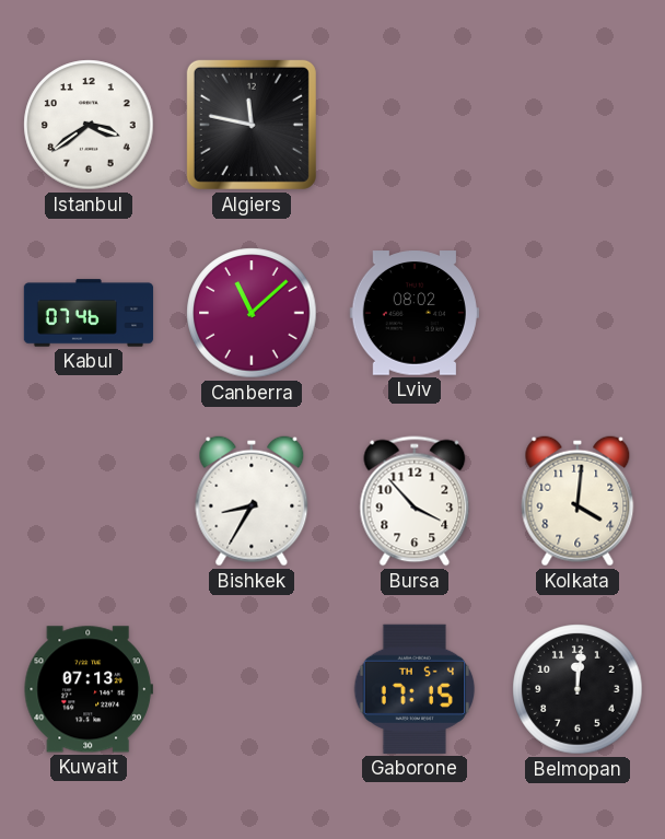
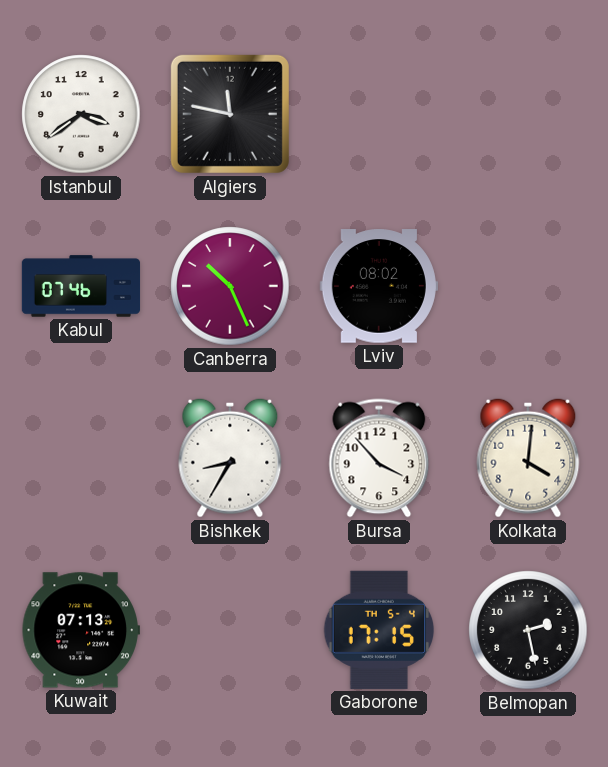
Canberra: 11:08 -> 10:26
Belmopan: 12:01 -> 2:28
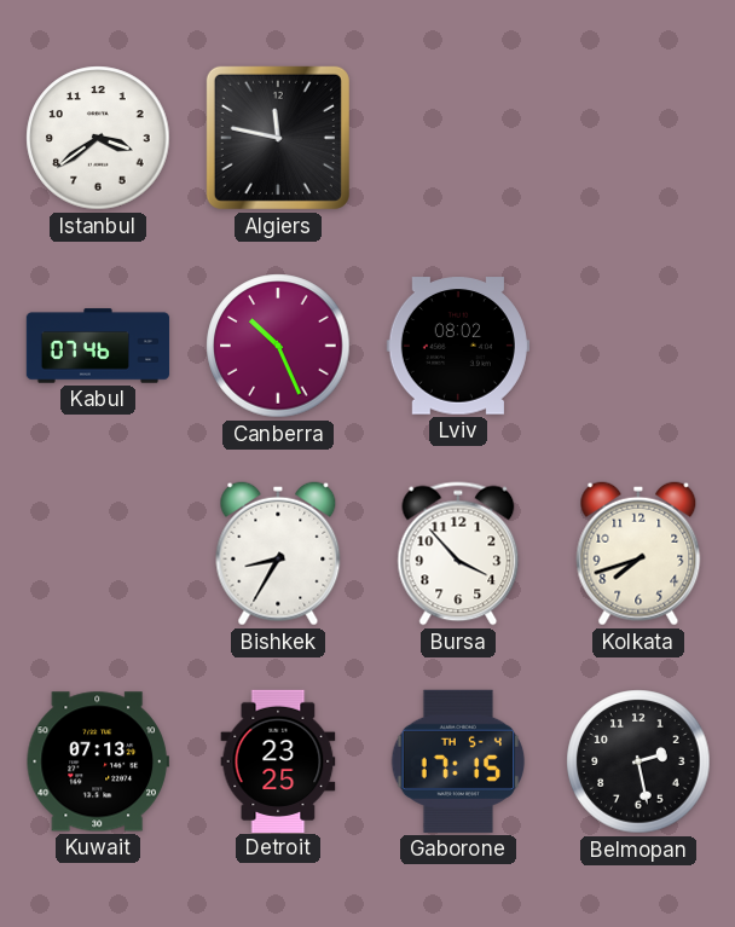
Kolkata: 4:01 -> 7:42
Detroit: none -> 23:25
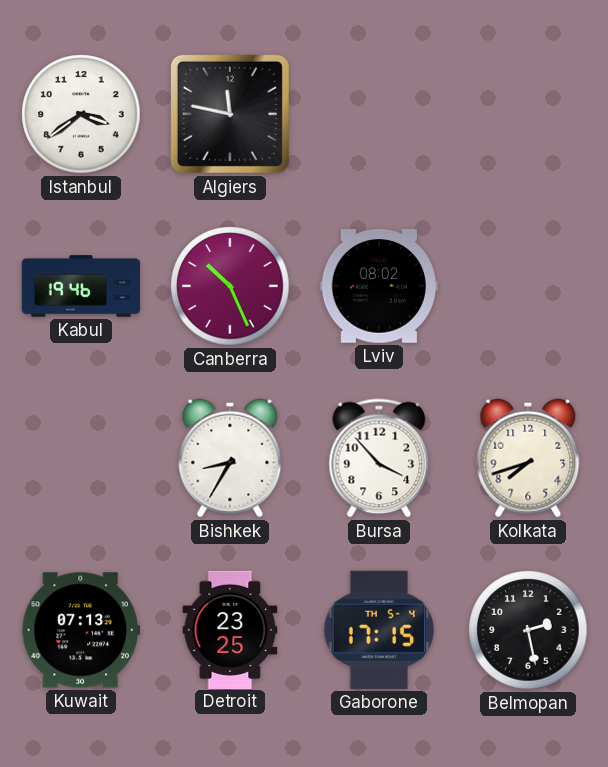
Kabul: 07:46 -> 19:46
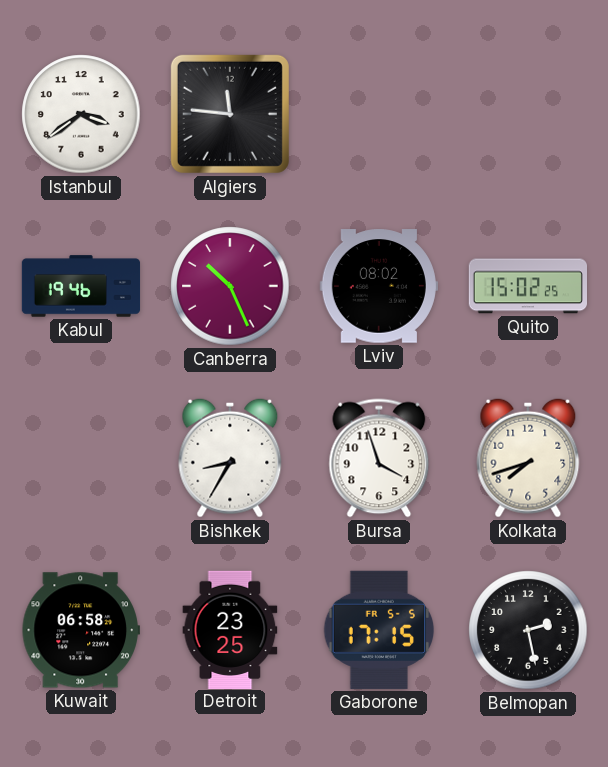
Algiers: 11:47 -> 11:46
Quito: none -> 15:02
Bursa: 3:53 -> 3:57
Kuwait: 07:13 -> 06:58
Gaborone date: TH 5-4 -> FR 5-5
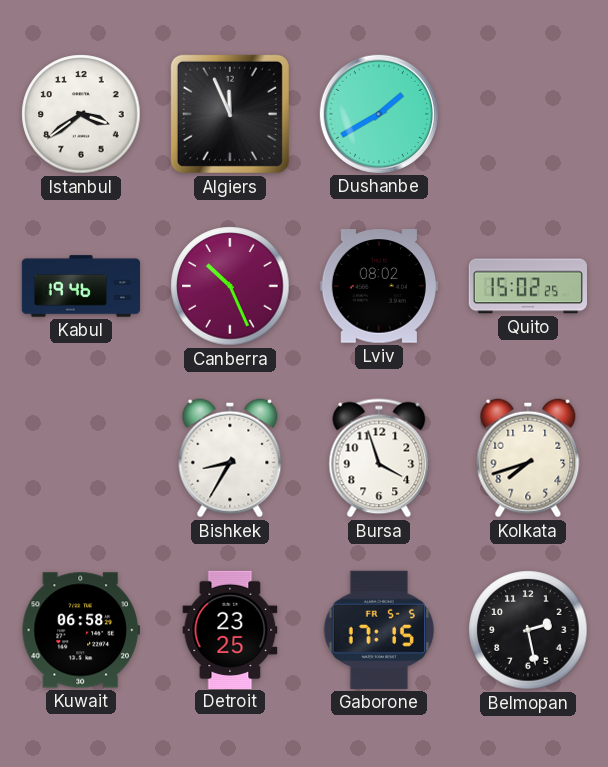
Algiers: 11:46 -> 11:56
Dushanbe: none -> 1:40
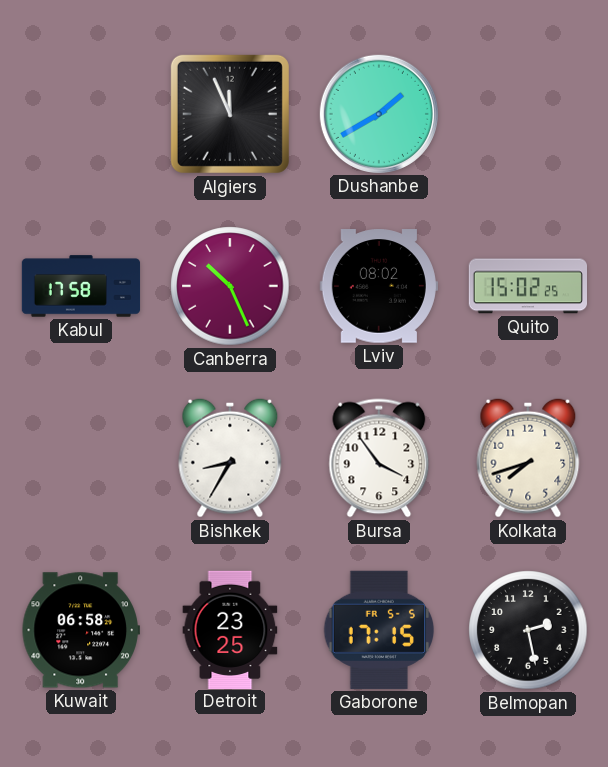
Istanbul: 3:39 -> none
Kabul: 19:46 -> 17:58
Bursa: 3:57 -> 3:54
